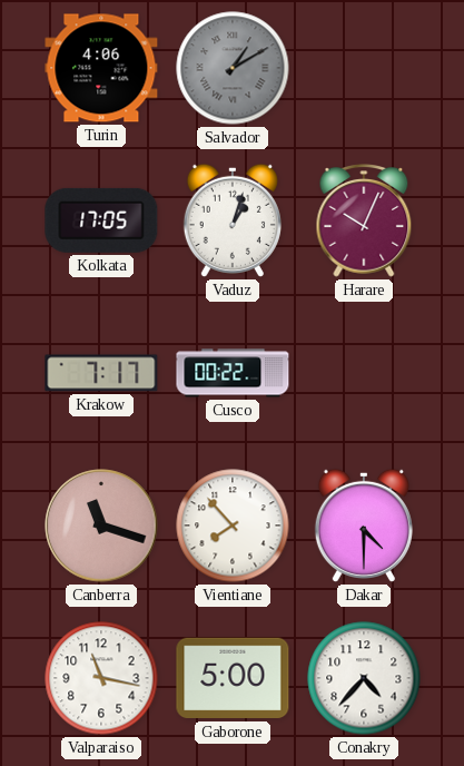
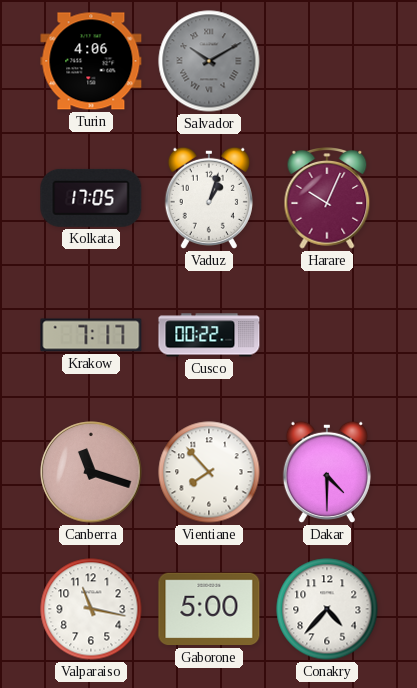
Salvador: 1:10 -> 10:10
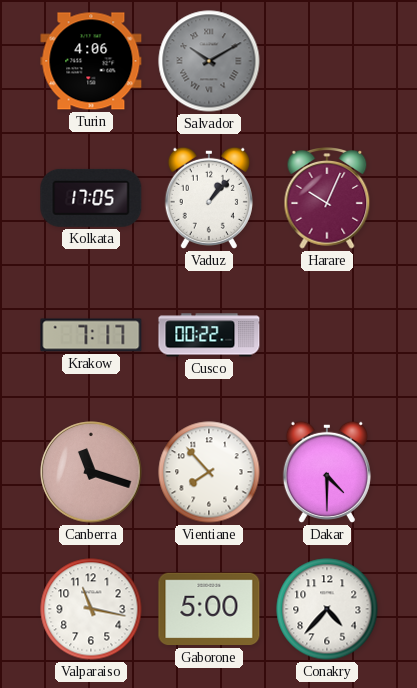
Vaduz: 1:03 -> 1:07
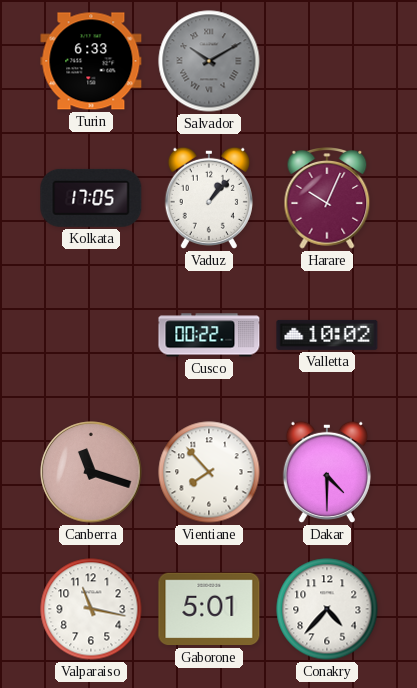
Turin: 4:06 -> 6:33
Krakow: 7:17 -> none
Valletta: none -> 10:02
Gaborone: 5:00 -> 5:01
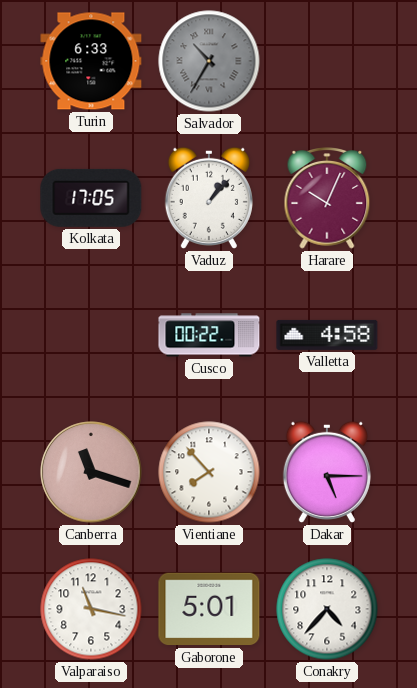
Salvador: 10:10 -> 10:35
Valletta: 10:02 -> 4:58
Dakar: 4:30 -> 5:15
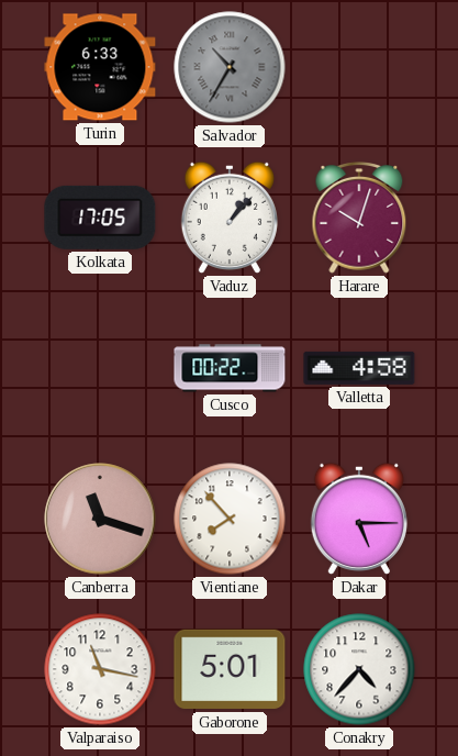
Harare: 10:04 -> 10:03
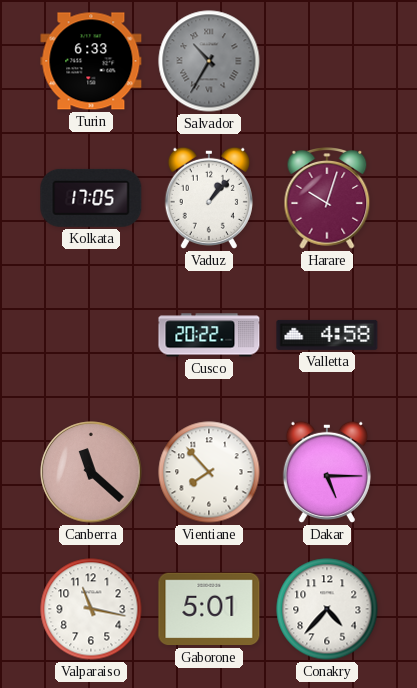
Cusco: 00:22 -> 20:22
Canberra: 11:18 -> 11:22
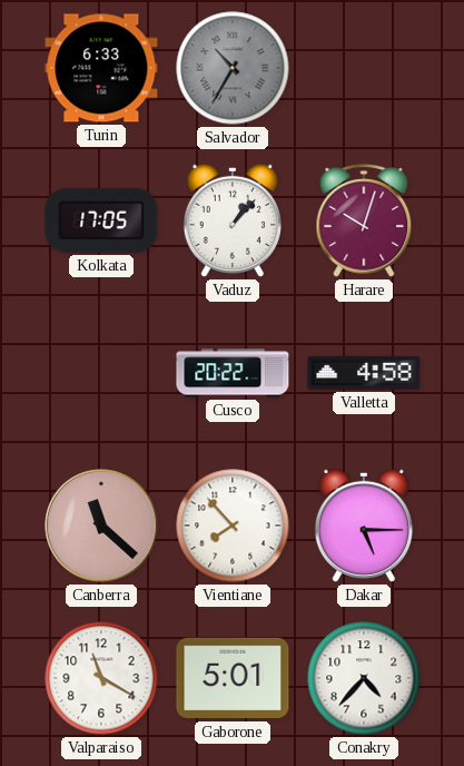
Valparaiso: 11:17 -> 11:20
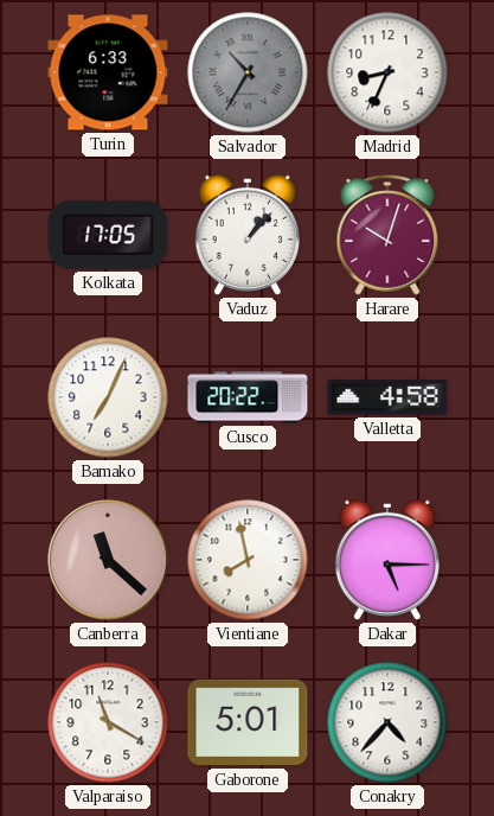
Madrid: none -> 8:34
Bamako: none -> 7:04
Vientiane: 7:53 -> 7:58
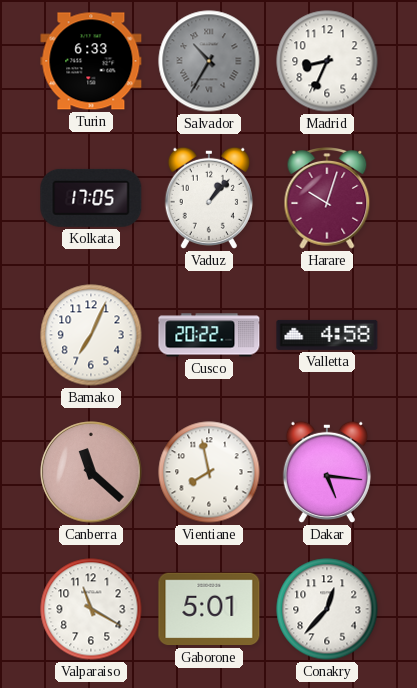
Dakar: 5:15 -> 5:16
Conakry: 4:37 -> 12:37
